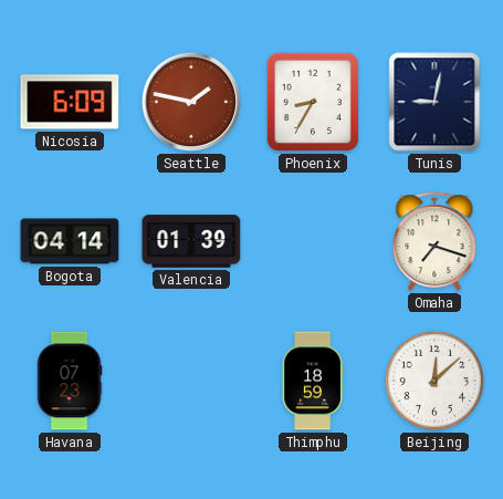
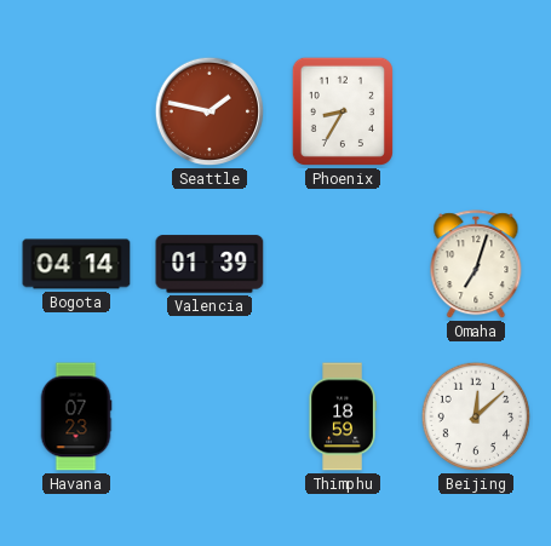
Nicosia: 6:09 -> none
Tunis: 9:02 -> none
Omaha: 7:18 -> 7:03
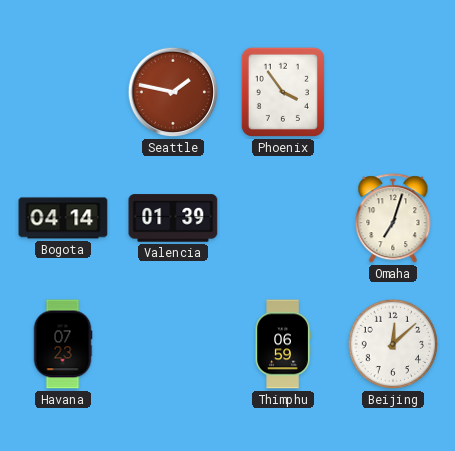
Phoenix: 8:35 -> 3:54
Thimphu: 18:59 -> 06:59
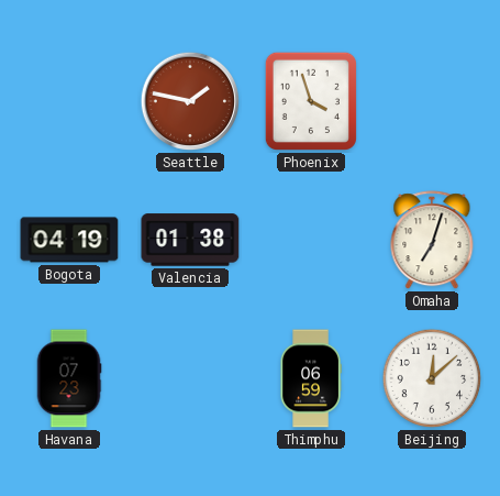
Phoenix: 3:54 -> 3:57
Bogota: 04:14 -> 04:19
Valencia: 01:39 -> 01:38
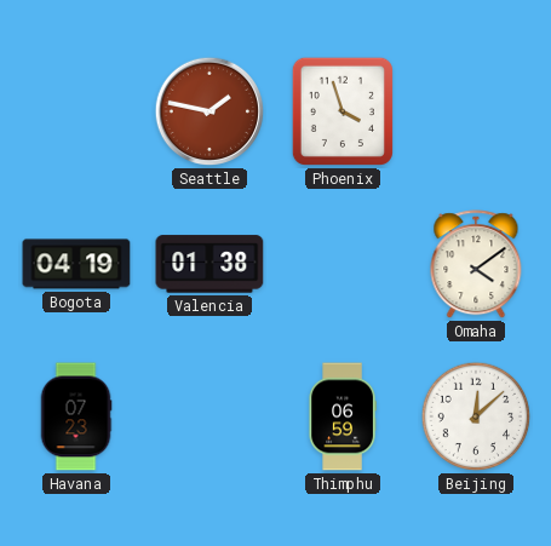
Omaha: 7:03 -> 4:09
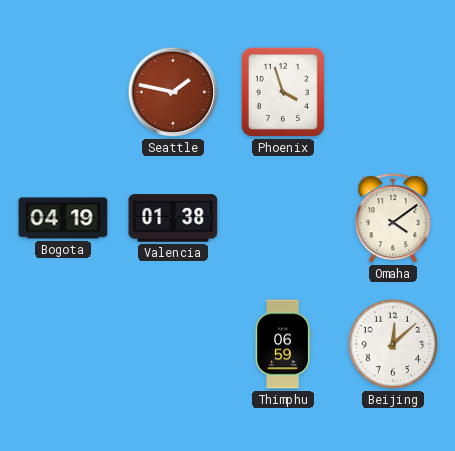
Havana: 07:23 -> none
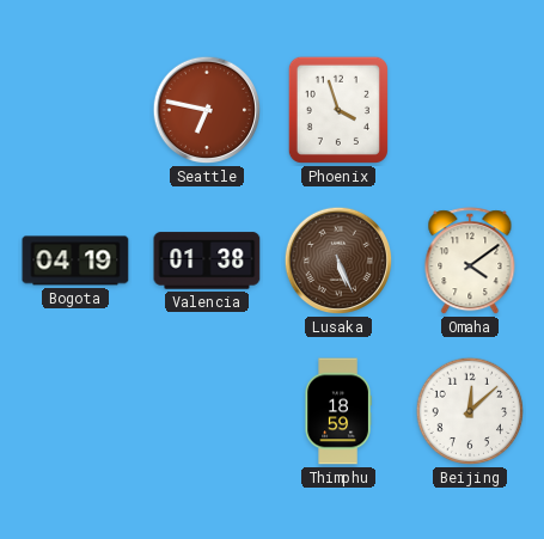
Seattle: 1:47 -> 6:47
Lusaka: none -> 5:26
Thimphu: 06:59 -> 18:59
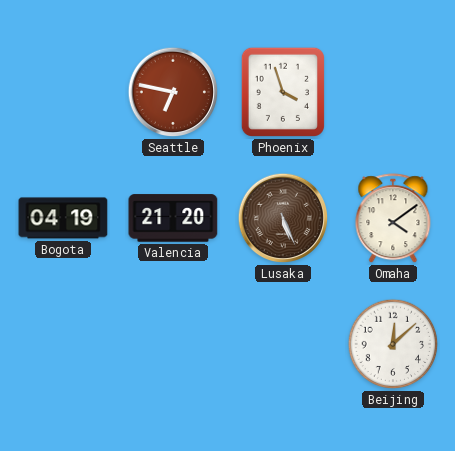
Valencia: 01:38 -> 21:20
Thimphu: 18:59 -> none
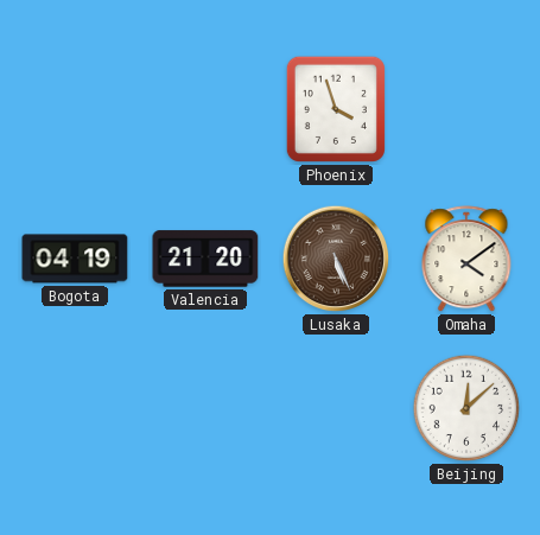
Seattle: 6:47 -> none
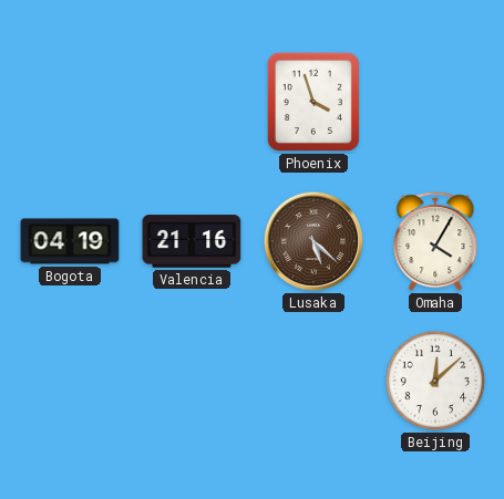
Valencia: 21:20 -> 21:16
Lusaka: 5:26 -> 5:22
Omaha: 4:09 -> 4:05
